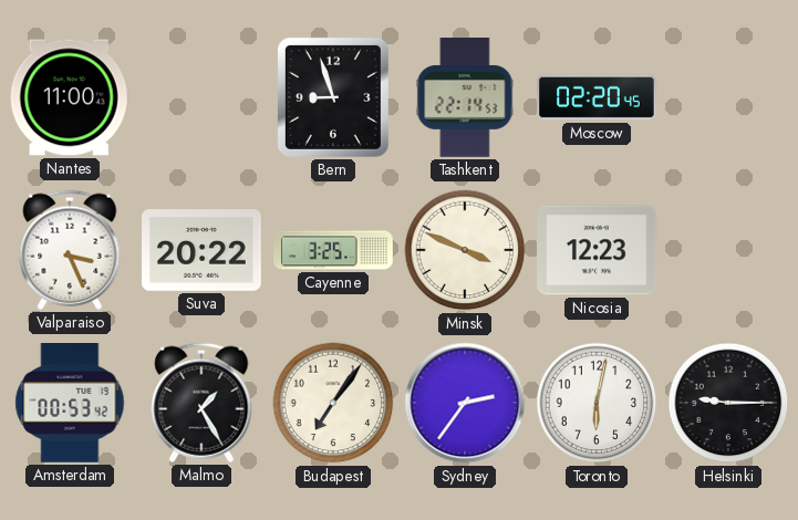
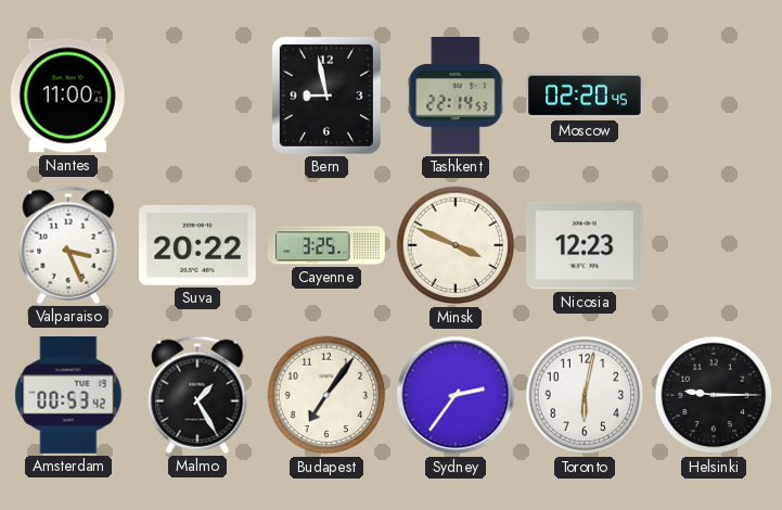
Bern: 8:57 -> 8:58
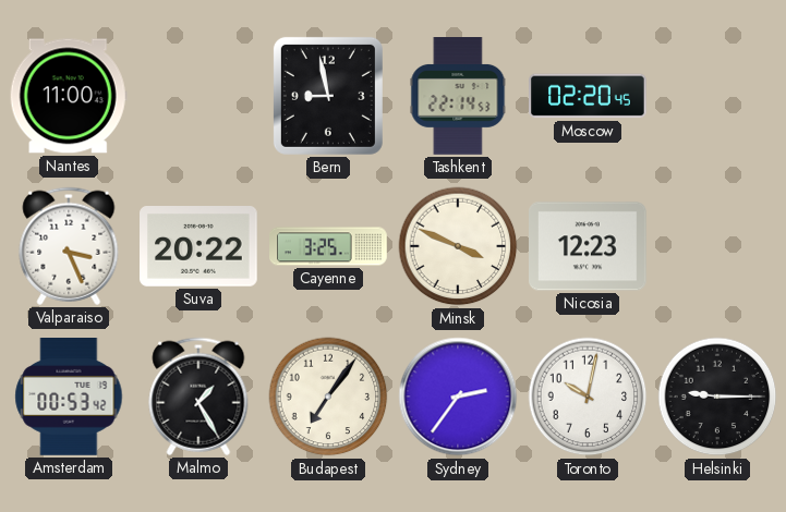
Toronto: 6:02 -> 10:02
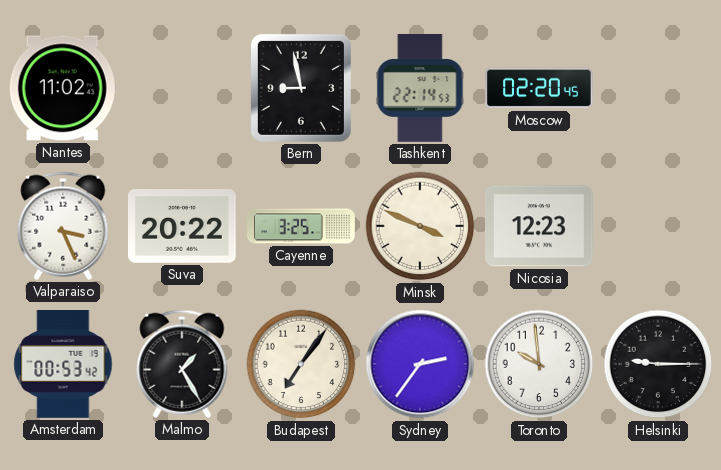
Nantes: 11:00 -> 11:02
Toronto: 10:02 -> 9:59
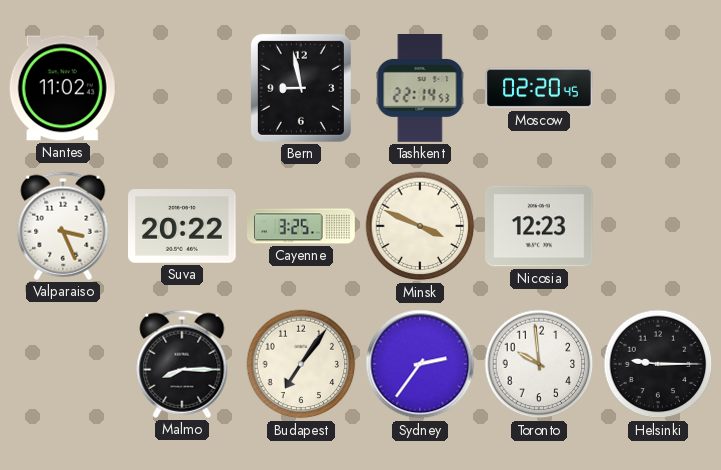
Amsterdam: 00:53 -> none
Malmo: 1:25 -> 8:15
